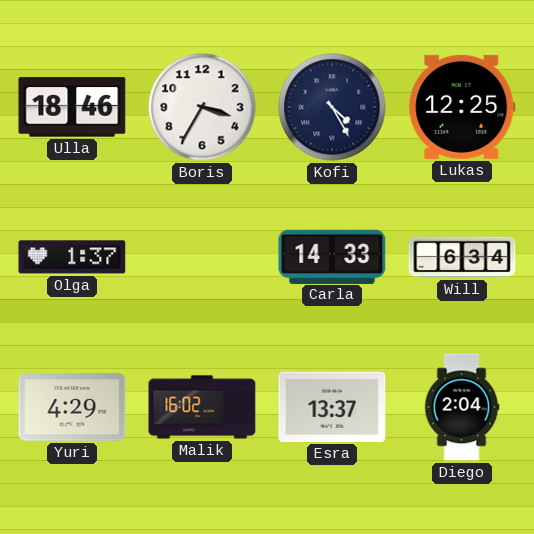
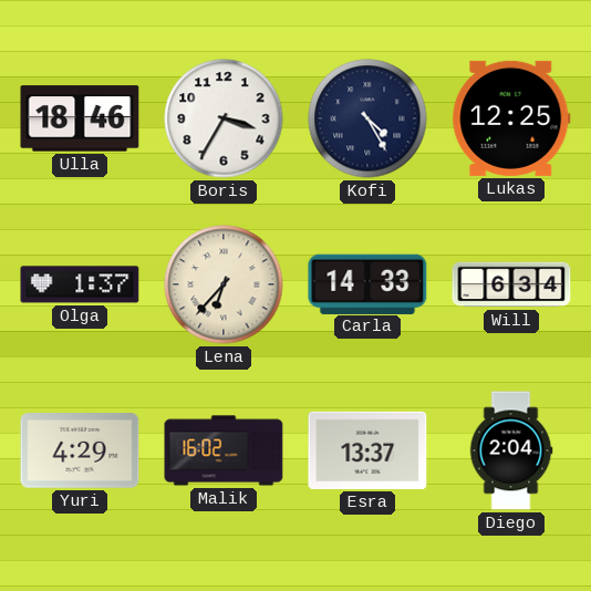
Lena: none -> 6:37
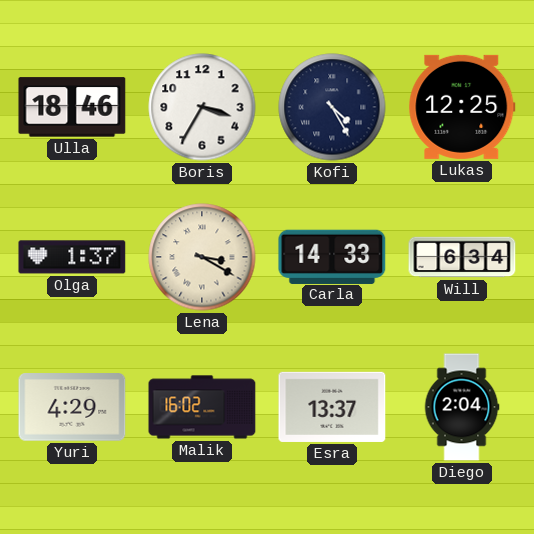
Lena: 6:37 -> 3:20
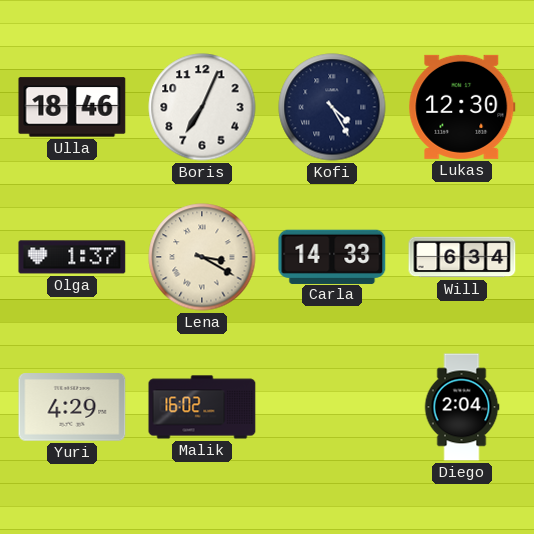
Boris: 3:35 -> 7:04
Lukas: 12:25 -> 12:30
Esra: 13:37 -> none
